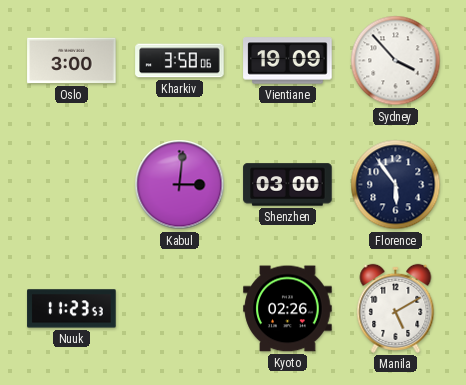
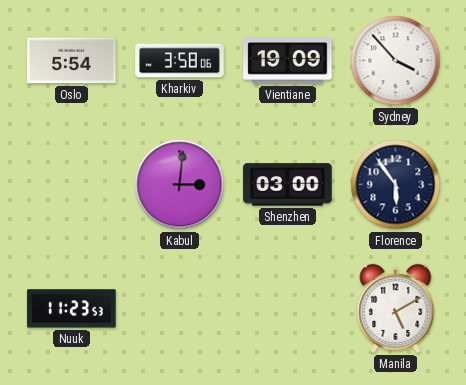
Oslo: 3:00 -> 5:54
Kyoto: 02:26 -> none
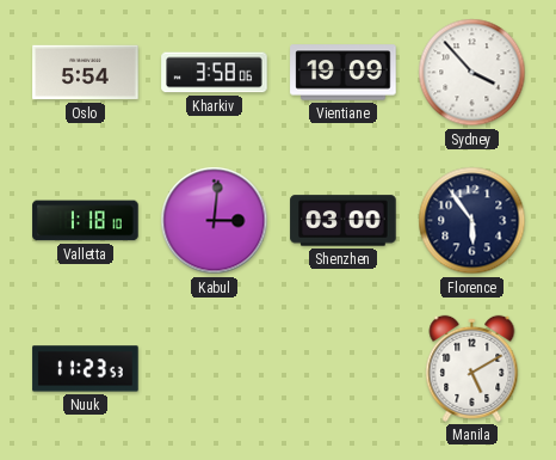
Valletta: none -> 1:18
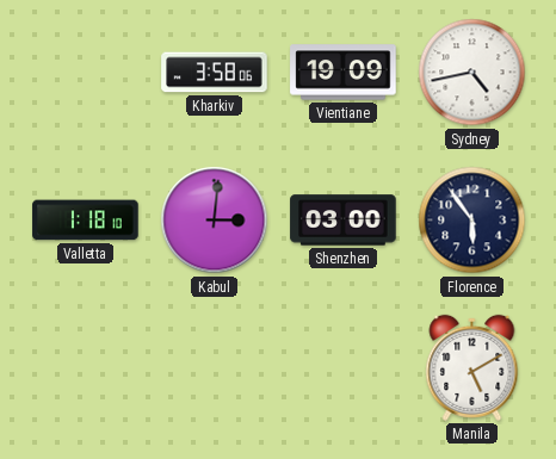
Oslo: 5:54 -> none
Sydney: 3:53 -> 4:43
Nuuk: 11:23 -> none
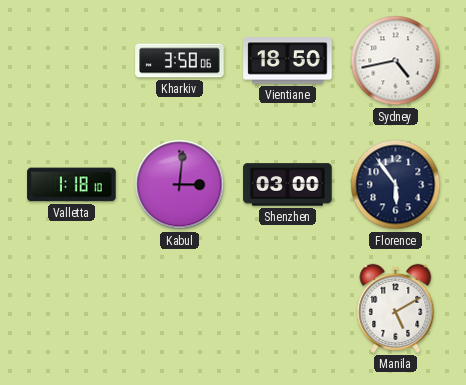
Vientiane: 19:09 -> 18:50
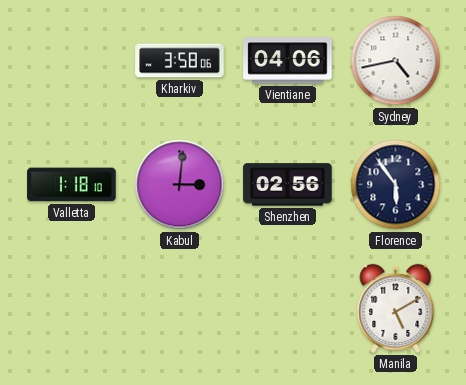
Vientiane: 18:50 -> 04:06
Shenzhen: 03:00 -> 02:56
